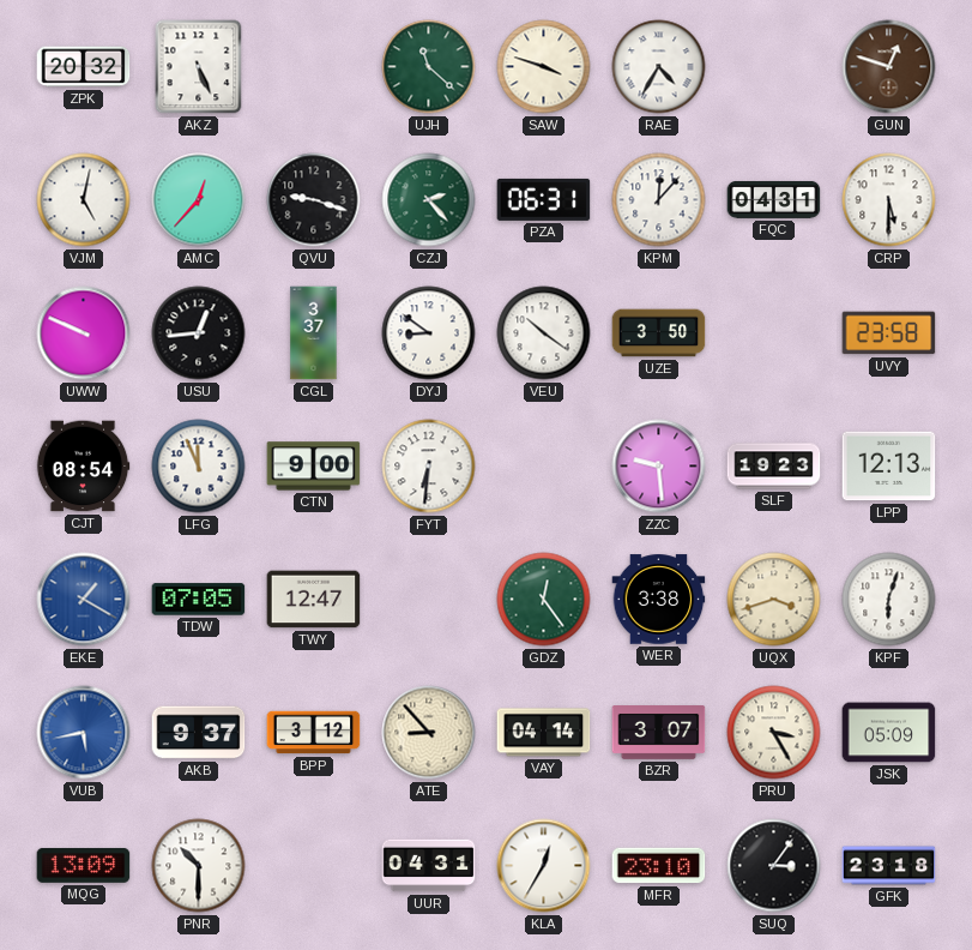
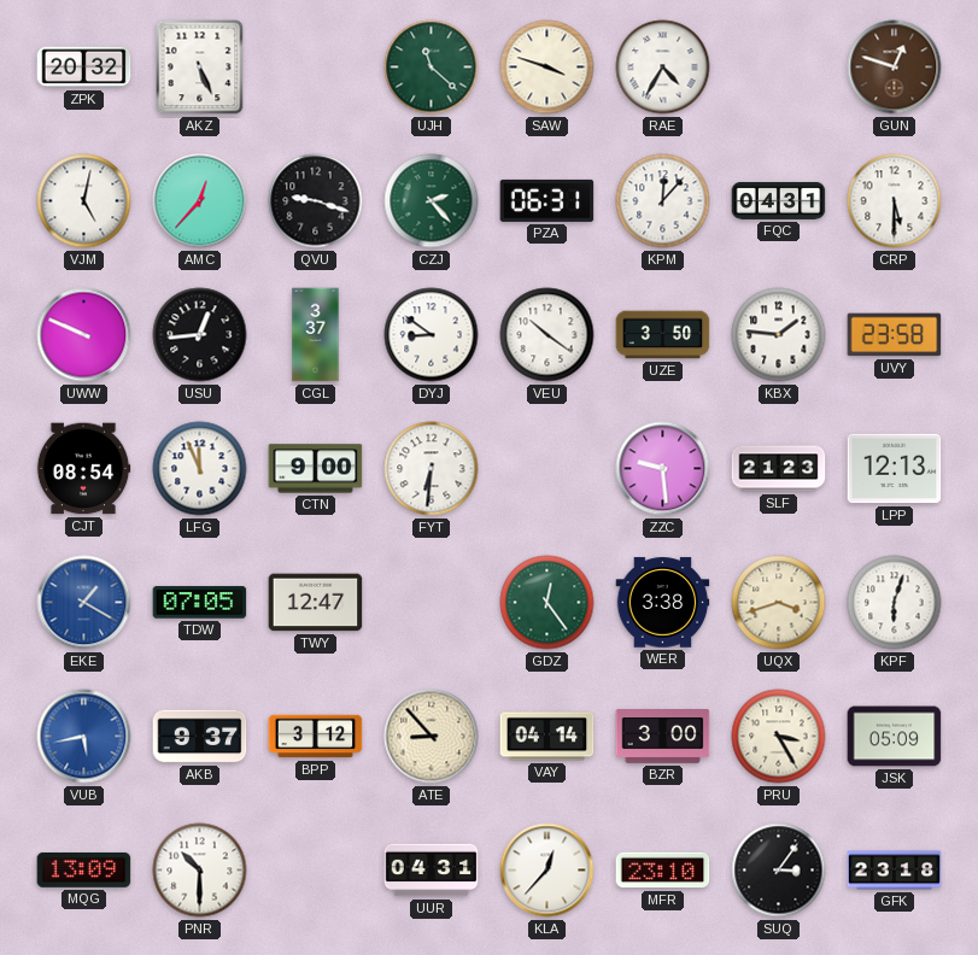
KBX: none -> 1:46
SLF: 19:23 -> 21:23
BZR: 3:07 -> 3:00
KLA: 12:35 -> 12:37
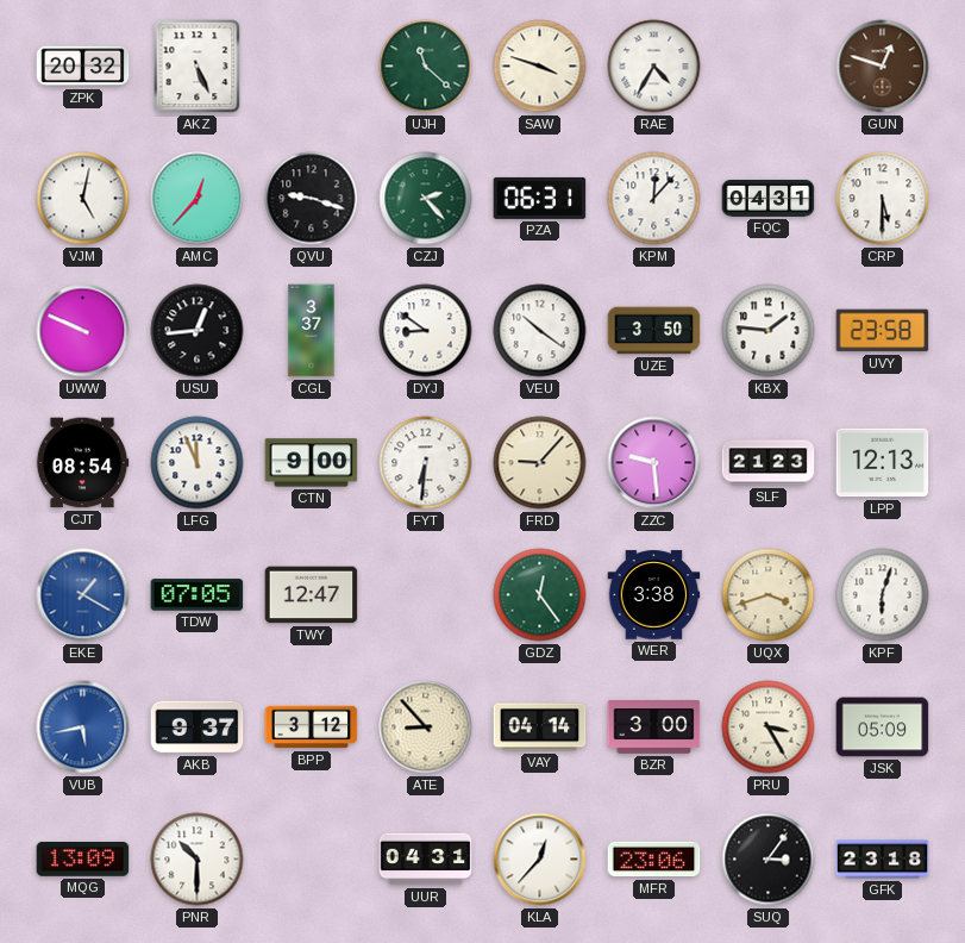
FRD: none -> 9:07
MFR: 23:10 -> 23:06
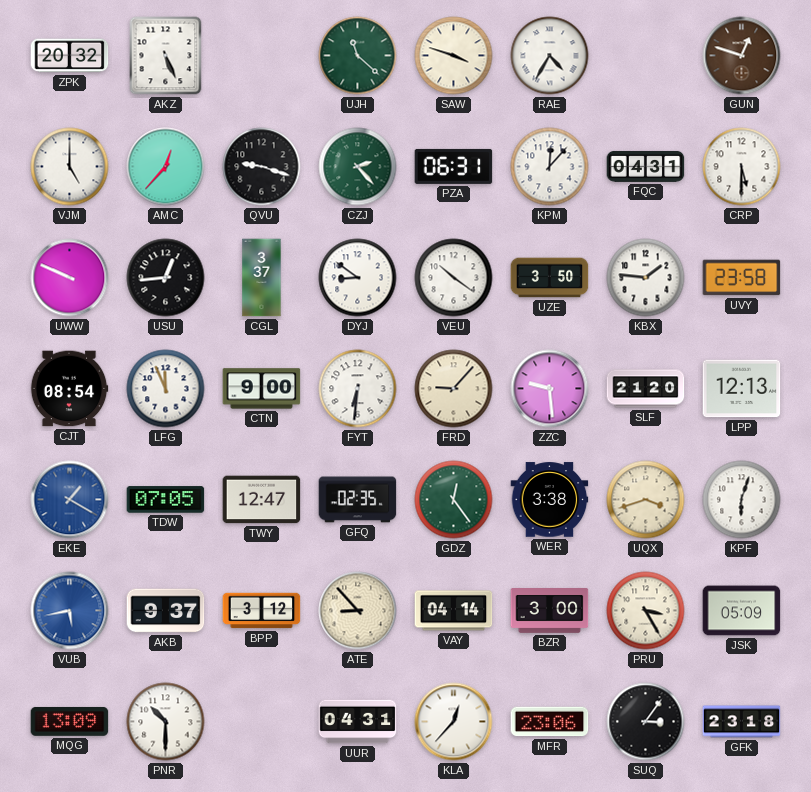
VJM: 5:02 -> 5:00
SLF: 21:23 -> 21:20
GFQ: none -> 02:35
